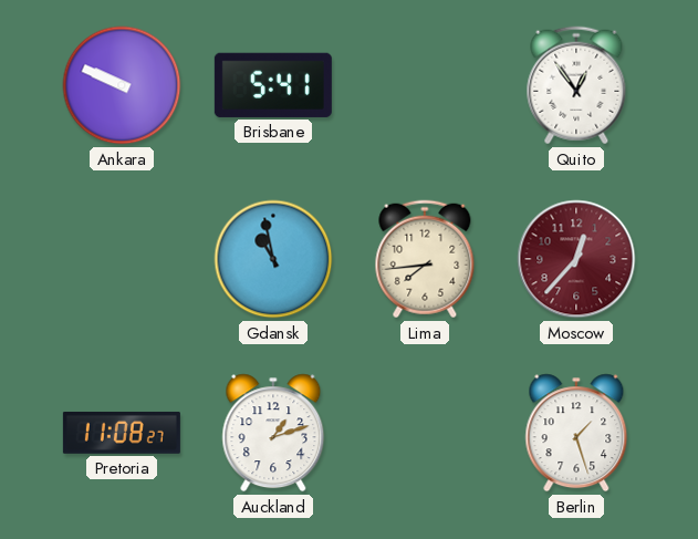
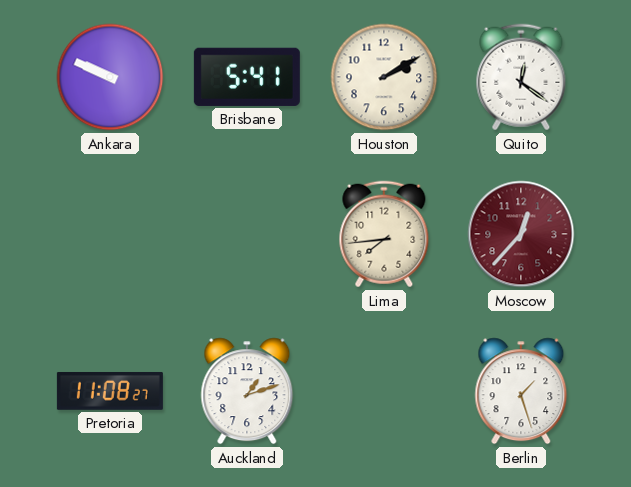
Houston: none -> 2:10
Quito: 12:54 -> 12:21
Gdansk: 10:58 -> none
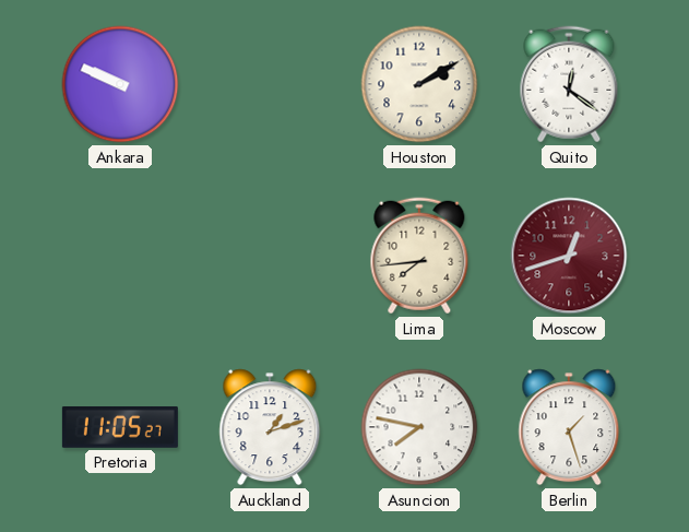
Brisbane: 5:41 -> none
Moscow: 12:37 -> 12:42
Pretoria: 11:08 -> 11:05
Asuncion: none -> 7:47
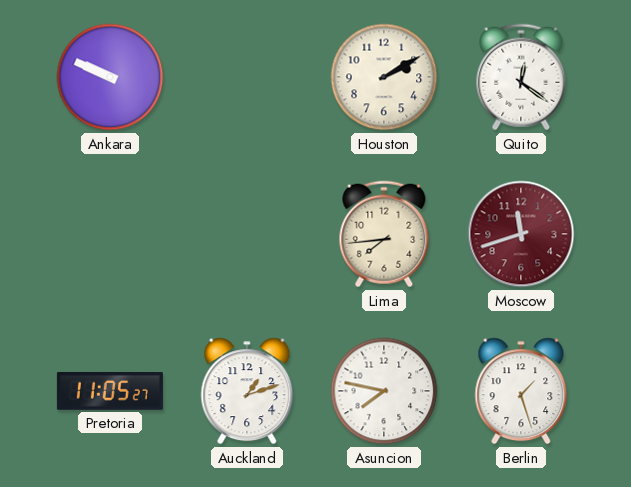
Moscow: 12:42 -> 11:42
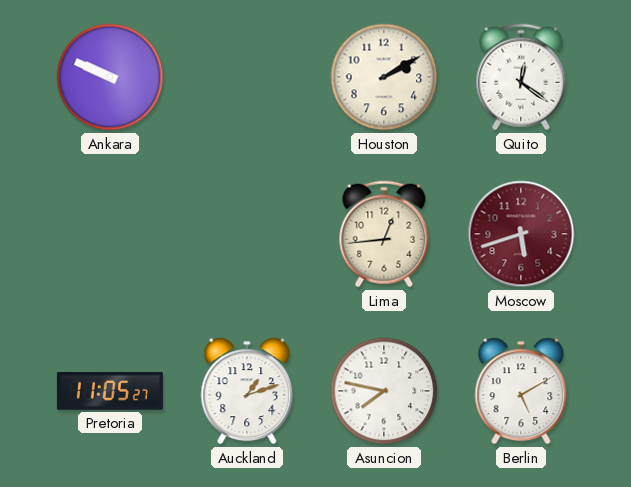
Lima: 7:44 -> 12:44
Moscow: 11:42 -> 5:42
Berlin: 1:27 -> 5:10
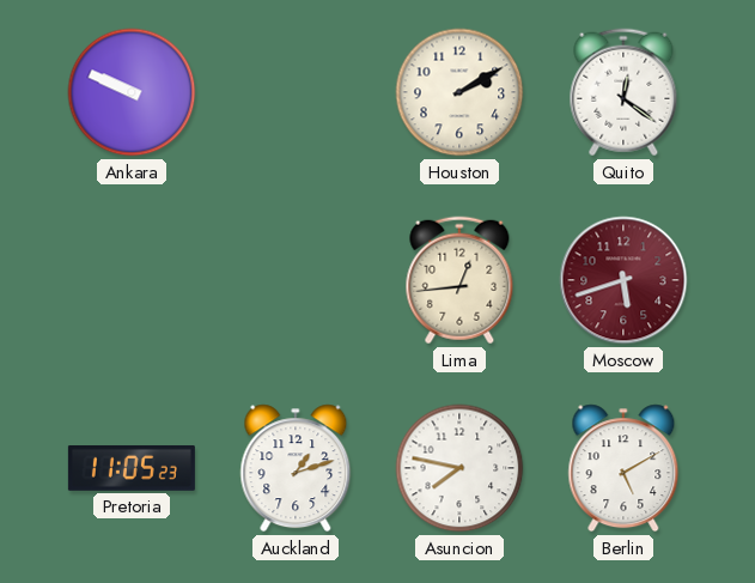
Pretoria: 11:05:27 -> 11:05:23
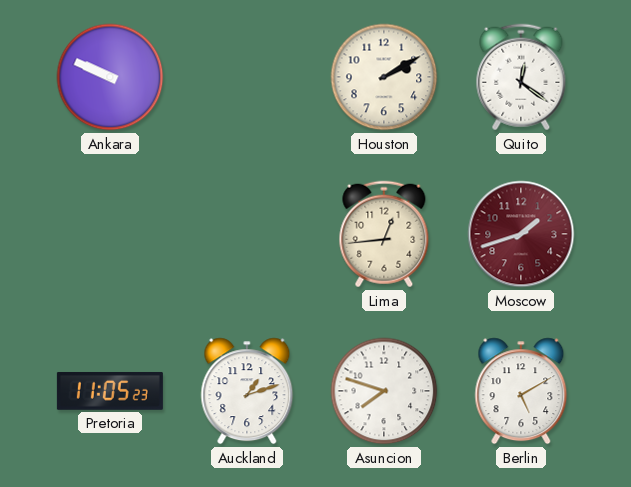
Moscow: 5:42 -> 1:42
Asuncion: 7:47 -> 7:48
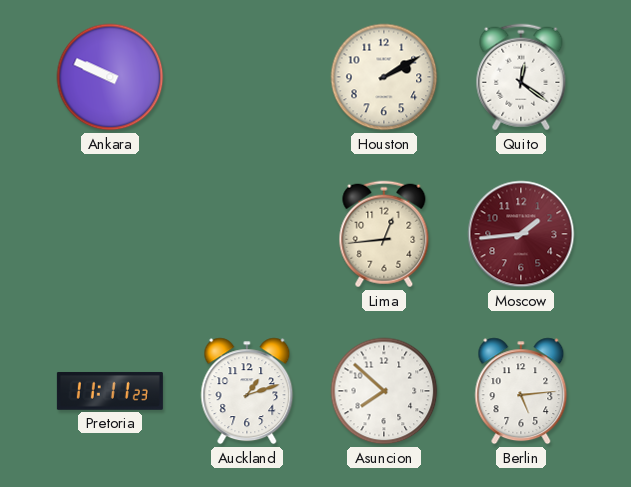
Moscow: 1:42 -> 1:44
Pretoria: 11:05 -> 11:11
Asuncion: 7:48 -> 7:52
Berlin: 5:10 -> 5:14
